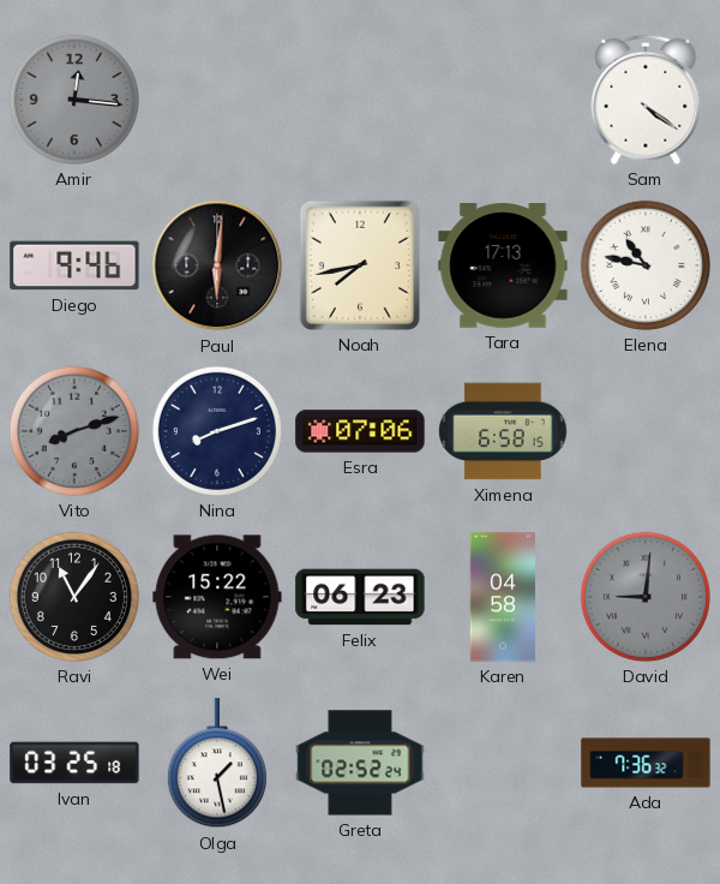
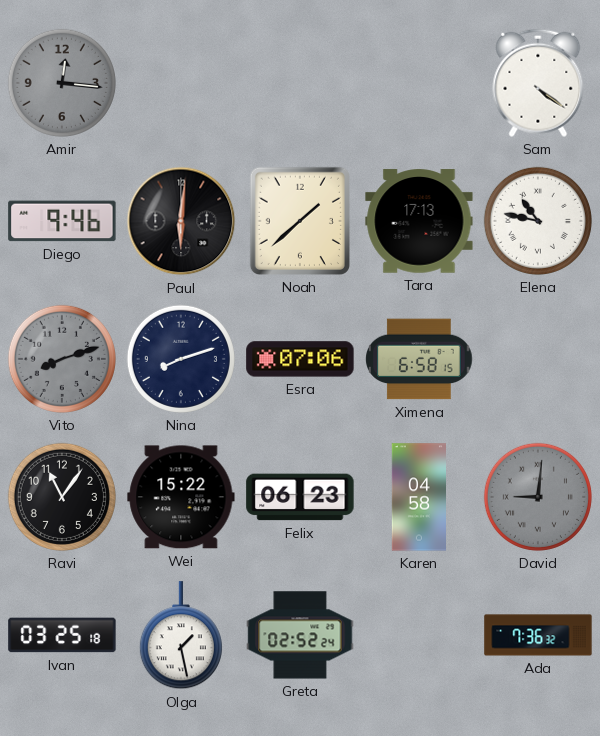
Noah: 7:43 -> 1:38
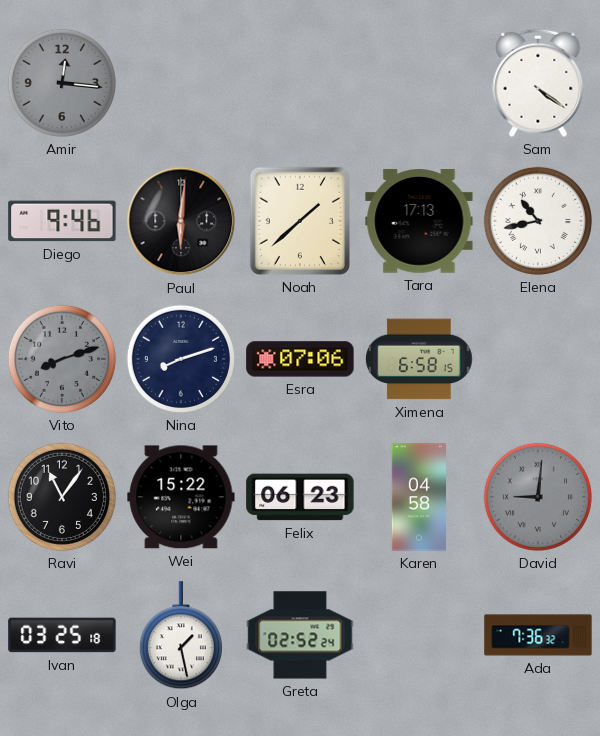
Elena: 10:47 -> 10:43
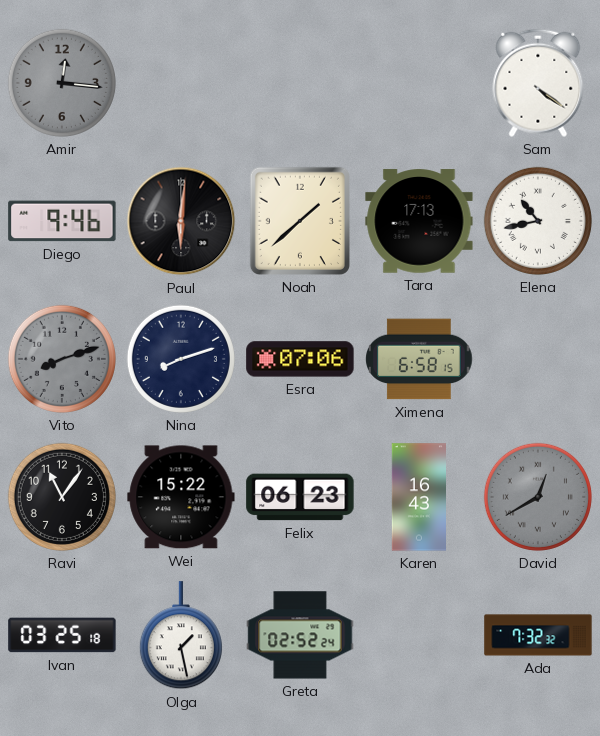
Karen: 04:58 -> 16:43
David: 9:01 -> 12:40
Ada: 7:36 -> 7:32
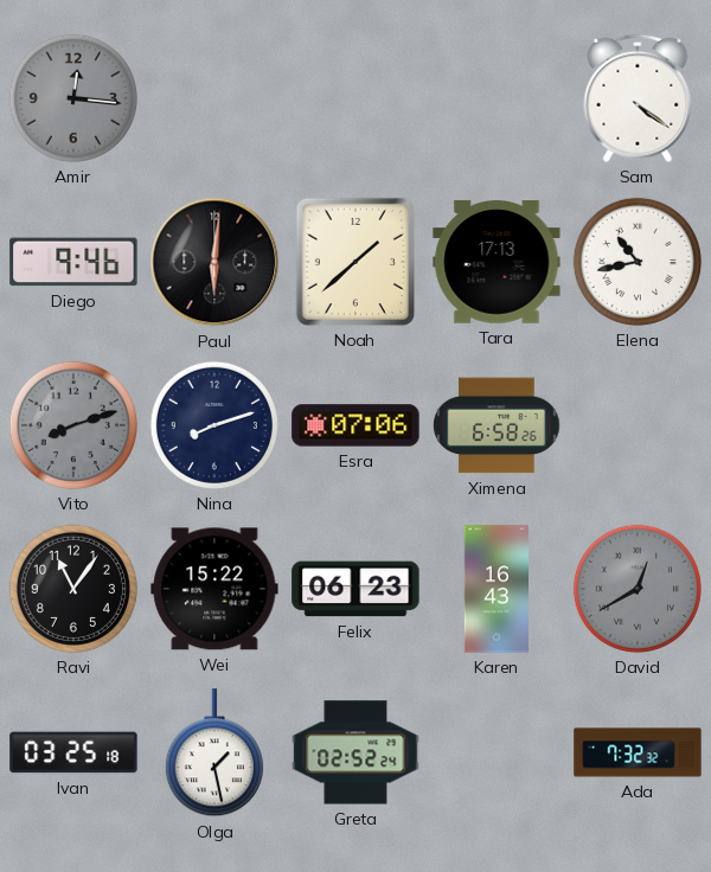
Ximena: 6:58:15 -> 6:58:26
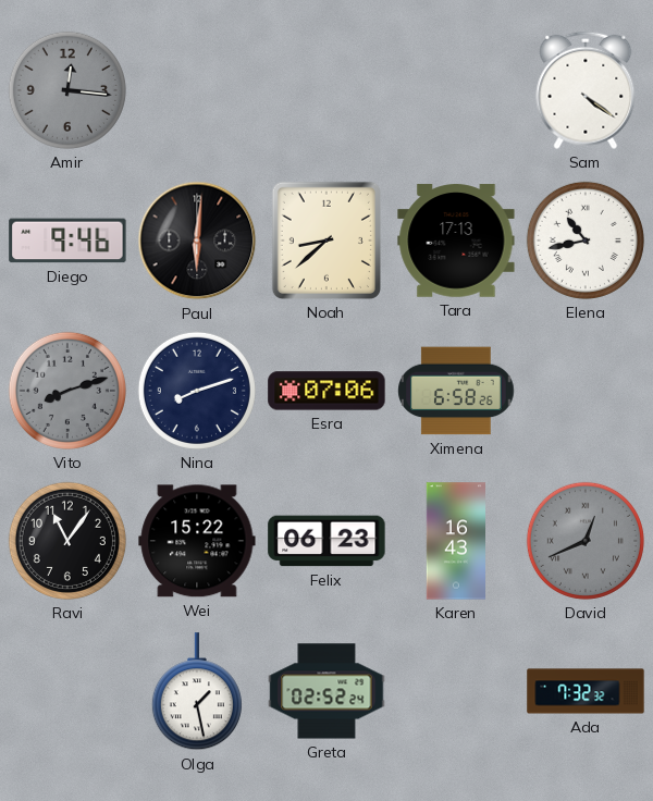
Noah: 1:38 -> 8:38
David: 12:40 -> 12:41
Ivan: 03:25 -> none
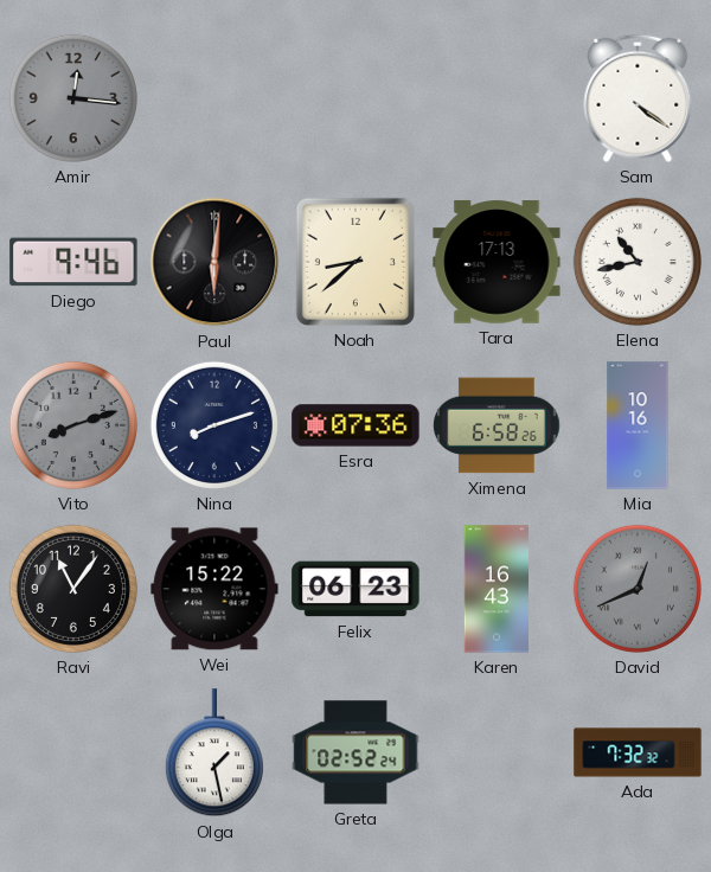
Esra: 07:06 -> 07:36
Mia: none -> 10:16
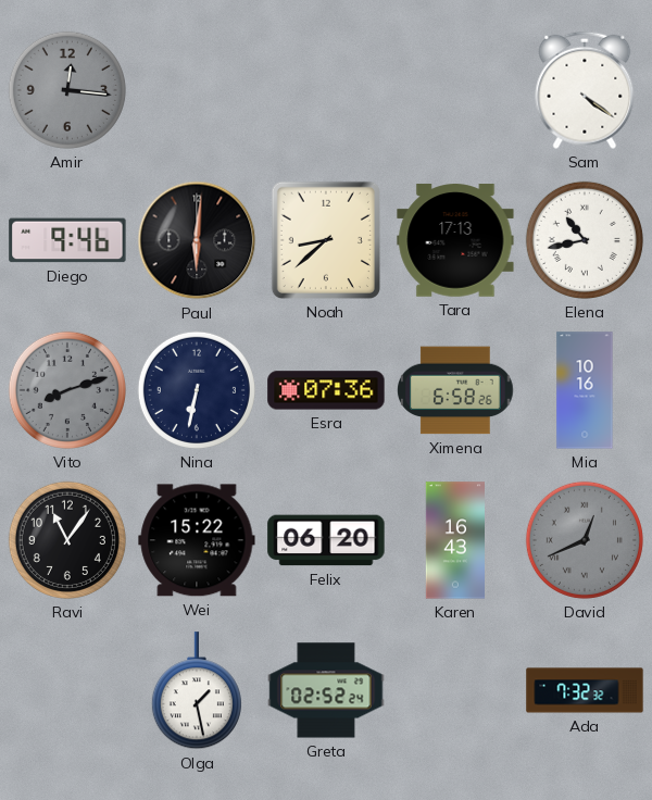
Nina: 8:12 -> 6:32
Felix: 06:23 -> 06:20
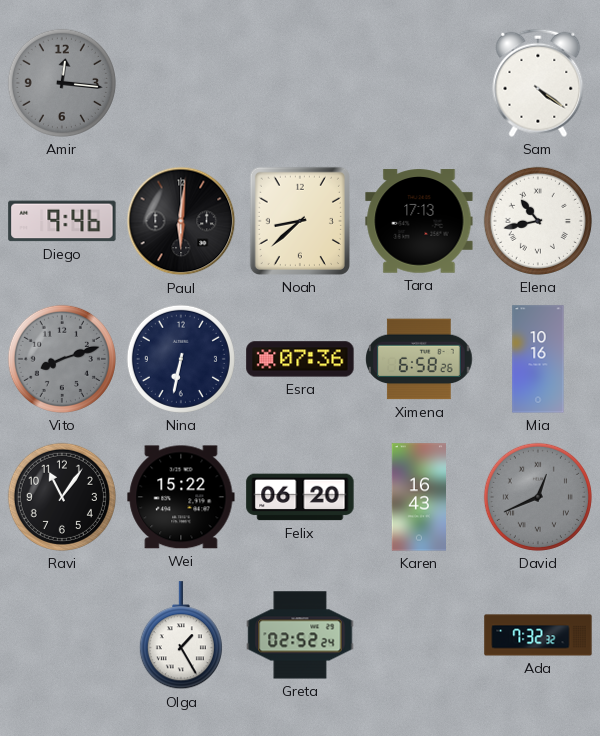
Olga: 1:28 -> 1:25
